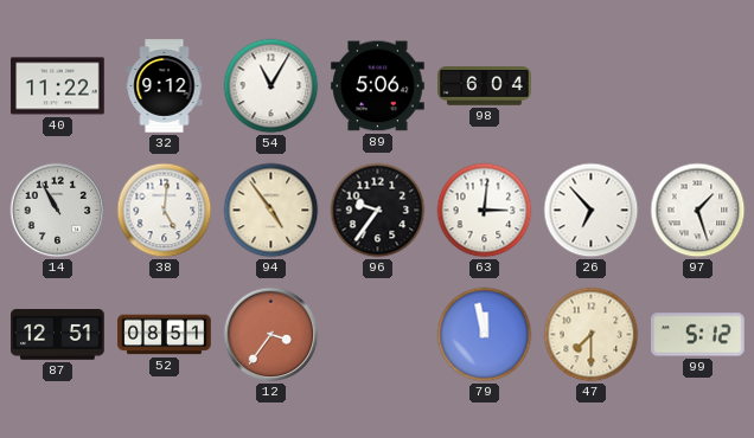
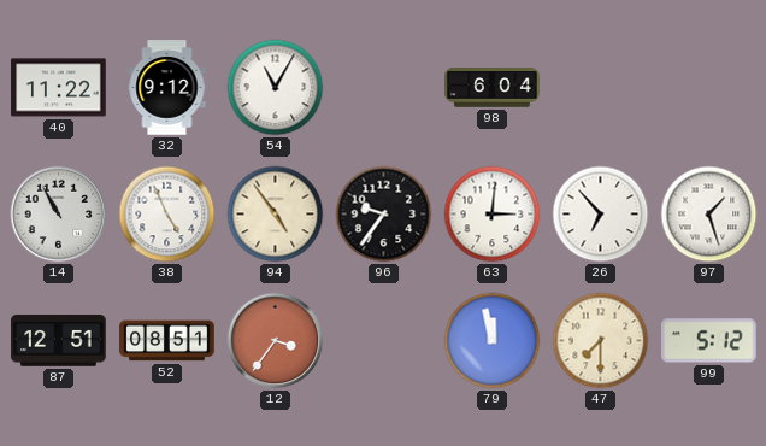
89: 5:06 -> none
38: 5:01 -> 4:56
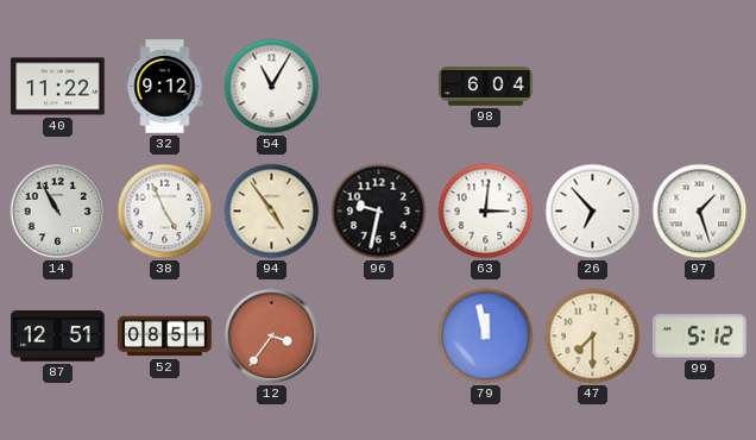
96: 9:36 -> 9:32
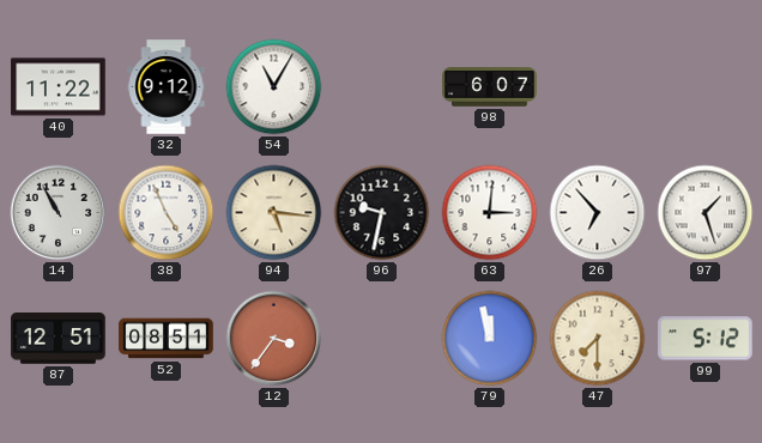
98: 6:04 -> 6:07
94: 4:54 -> 5:16
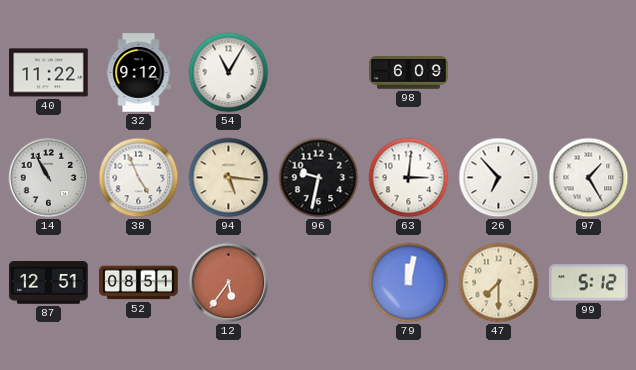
98: 6:07 -> 6:09
97: 1:27 -> 1:25
12: 3:36 -> 5:36
79: 11:58 -> 12:02
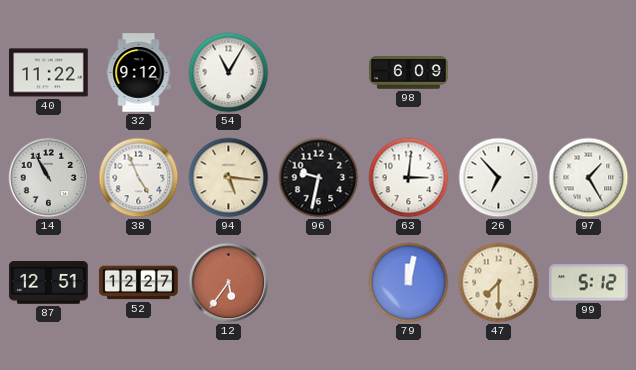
52: 08:51 -> 12:27
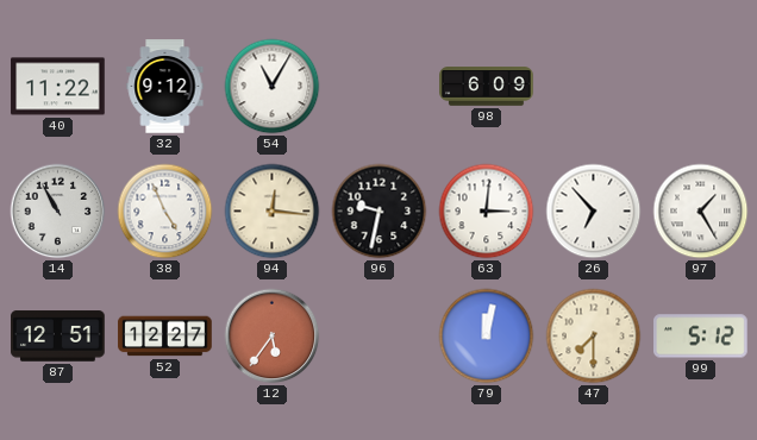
94: 5:16 -> 12:16
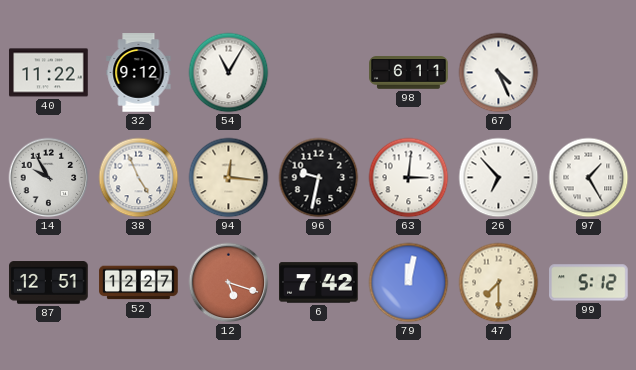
98: 6:09 -> 6:11
67: none -> 4:26
14: 10:55 -> 9:55
12: 5:36 -> 5:18
6: none -> 7:42
